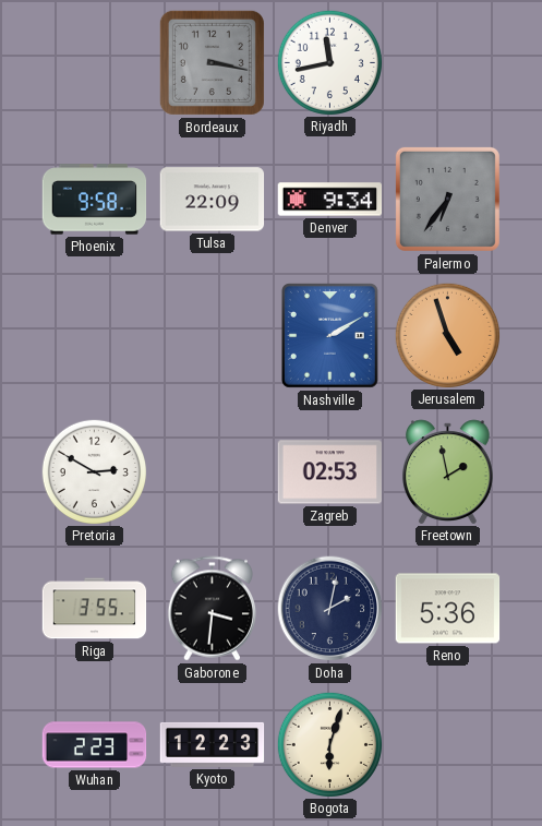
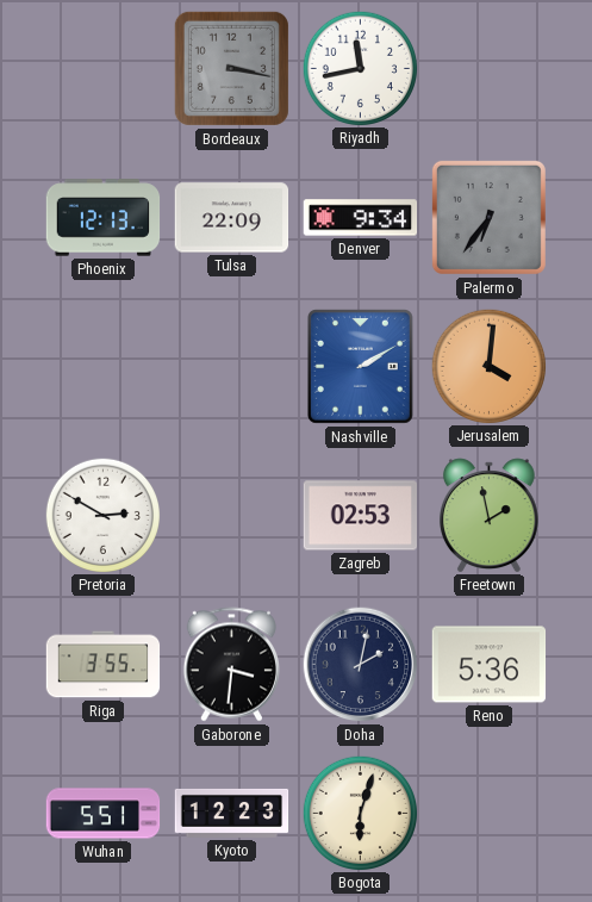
Phoenix: 9:58 -> 12:13
Jerusalem: 4:57 -> 4:01
Wuhan: 2:23 -> 5:51
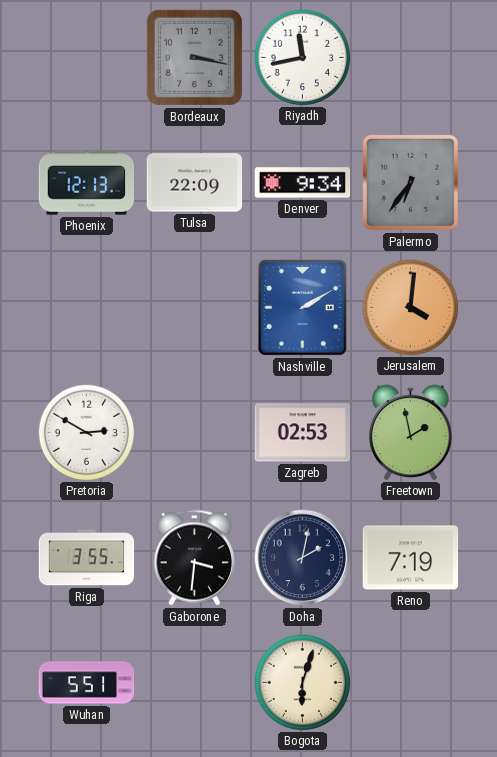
Reno: 5:36 -> 7:19
Kyoto: 12:23 -> none
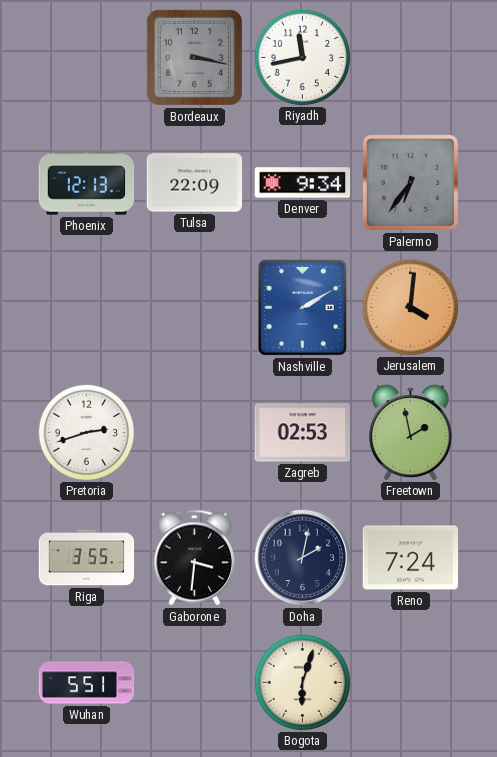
Pretoria: 2:50 -> 2:42
Reno: 7:19 -> 7:24
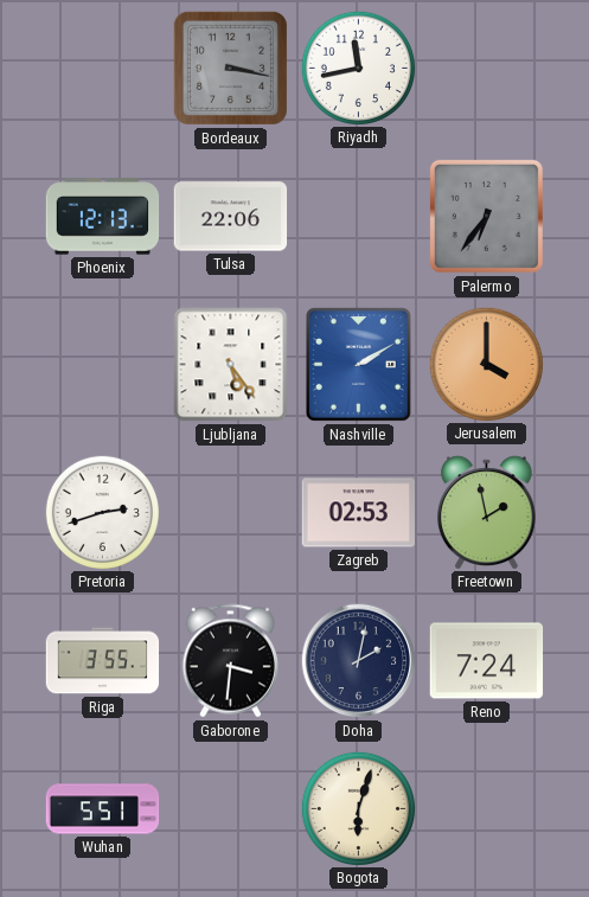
Tulsa: 22:09 -> 22:06
Denver: 9:34 -> none
Ljubljana: none -> 5:24
Jerusalem: 4:01 -> 4:00
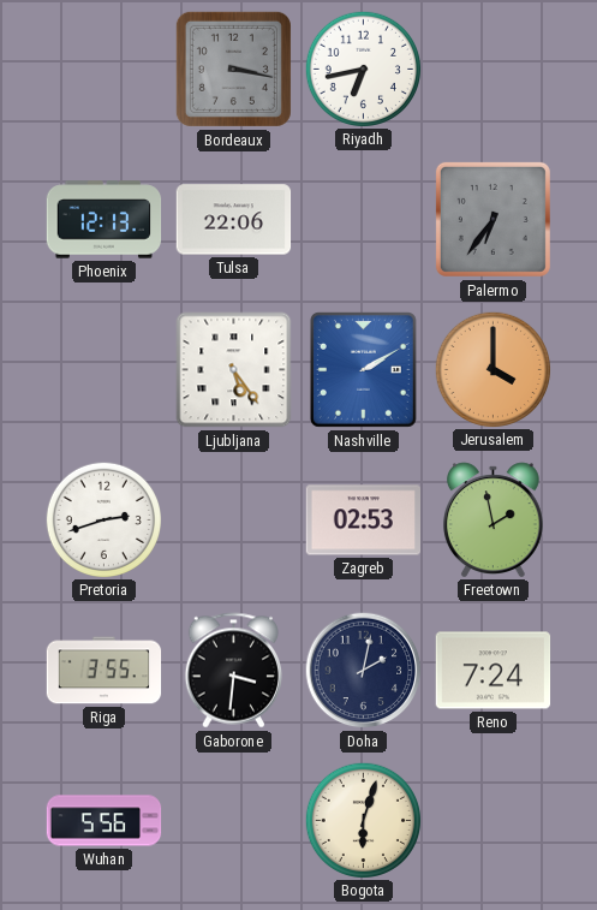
Riyadh: 11:43 -> 6:43
Wuhan: 5:51 -> 5:56
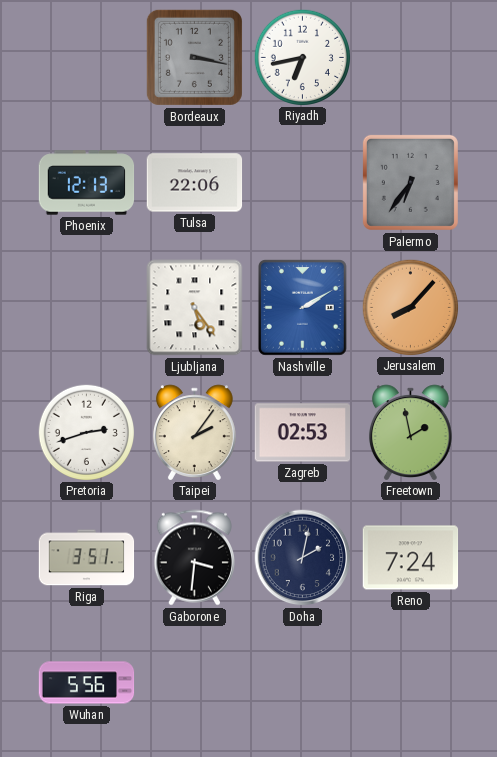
Jerusalem: 4:00 -> 8:07
Taipei: none -> 2:06
Riga: 3:55 -> 3:51
Bogota: 6:03 -> none
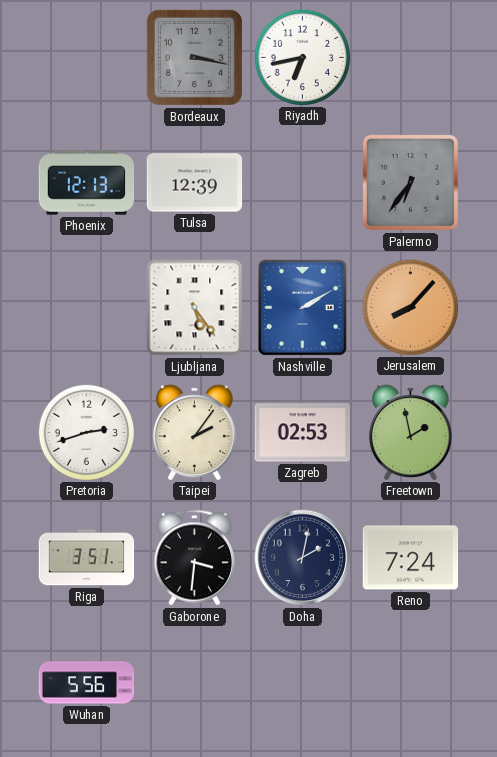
Tulsa: 22:06 -> 12:39
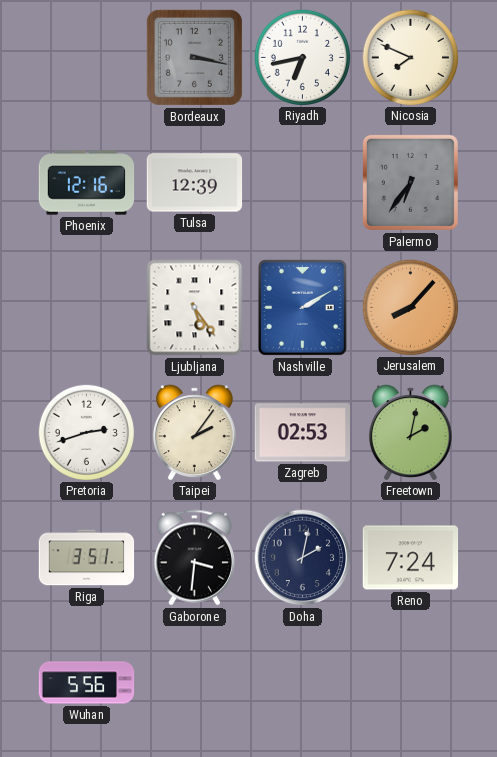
Nicosia: none -> 7:49
Phoenix: 12:13 -> 12:16
Freetown: 1:58 -> 2:02
